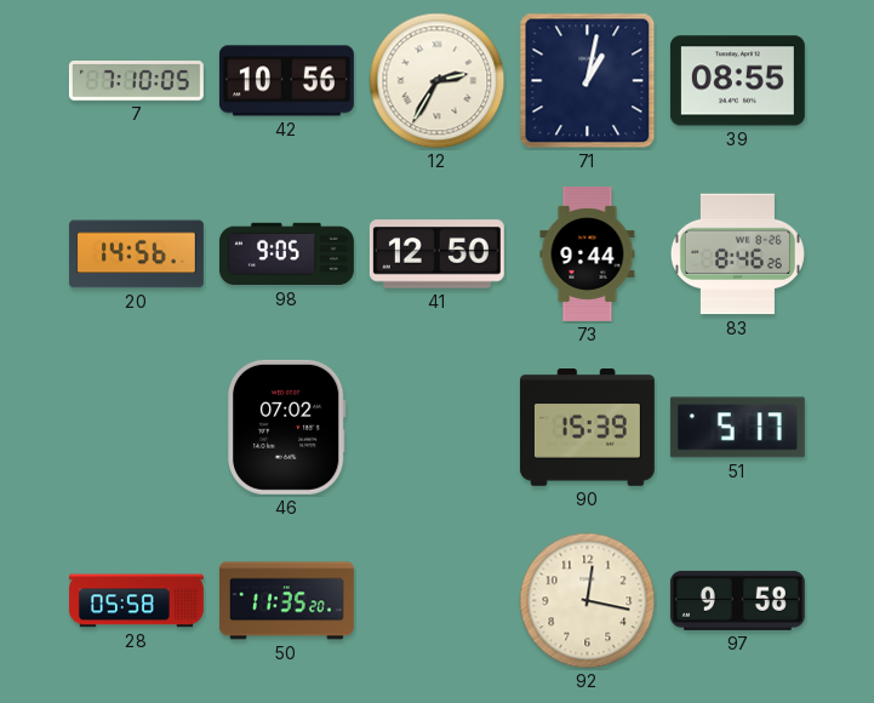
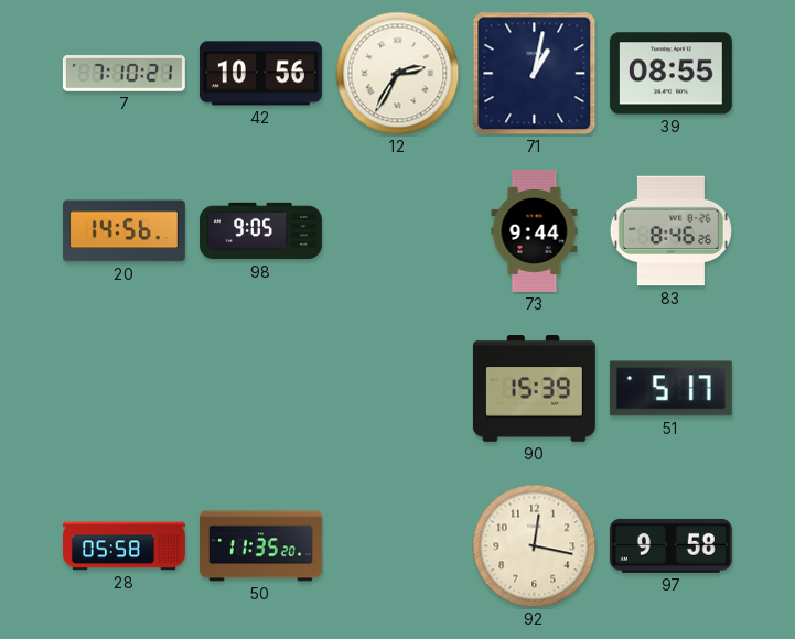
7: 7:10:05 -> 7:10:21
41: 12:50 -> none
46: 07:02 -> none
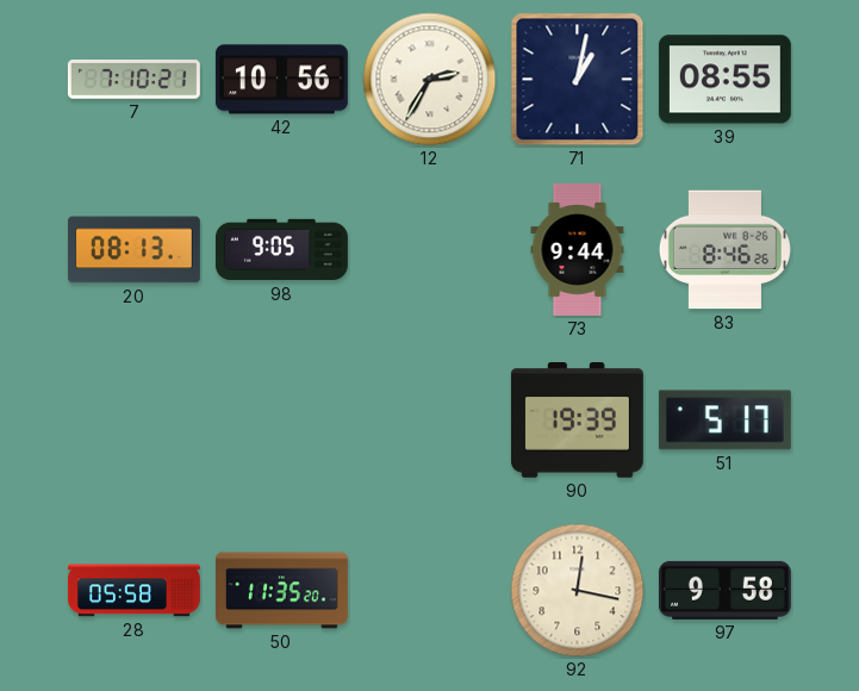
20: 14:56 -> 08:13
90: 15:39 -> 19:39
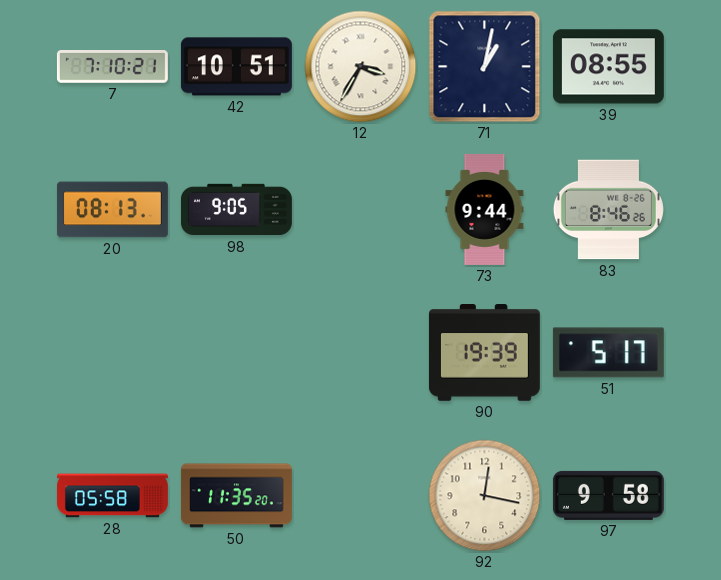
42: 10:56 -> 10:51
12: 2:35 -> 3:35
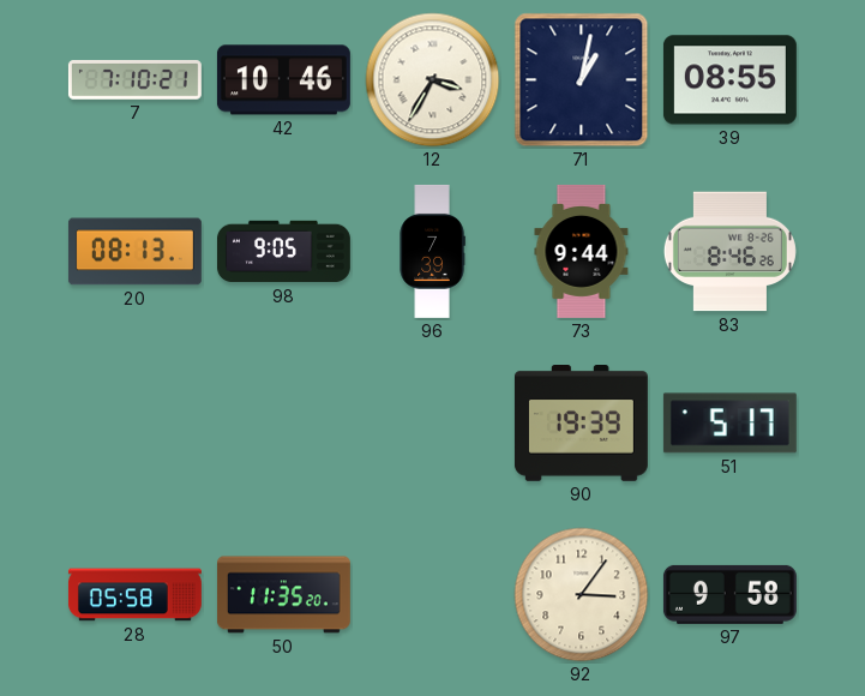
42: 10:51 -> 10:46
96: none -> 7:39
92: 12:17 -> 3:06
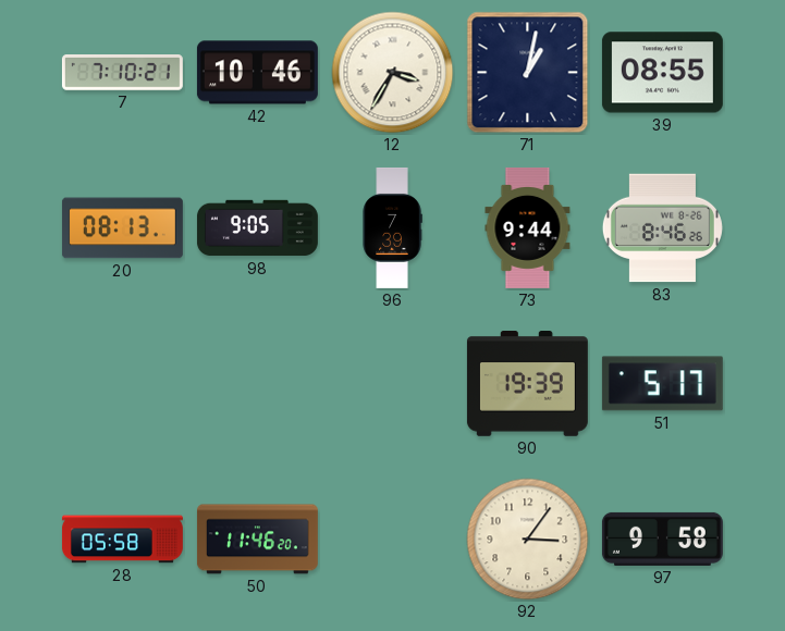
50: 11:35 -> 11:46
